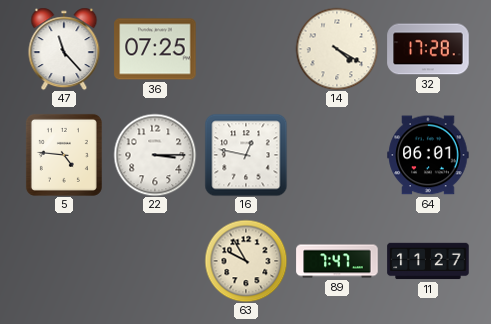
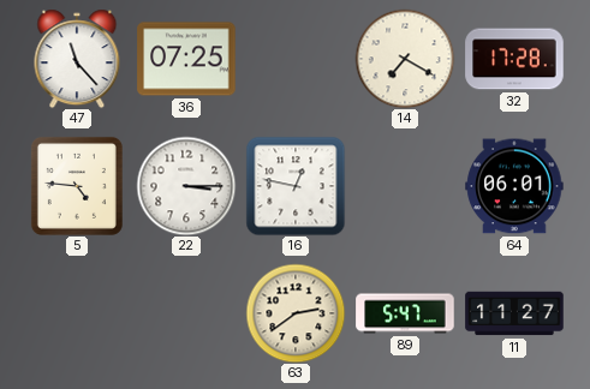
14: 4:20 -> 7:20
63: 9:55 -> 2:39
89: 7:47 -> 5:47
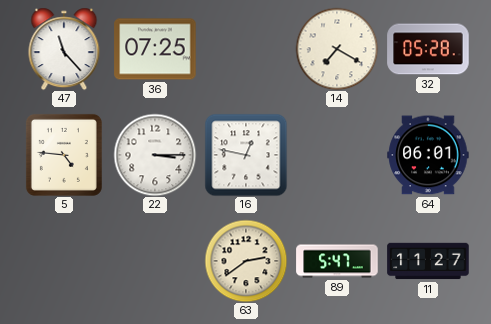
32: 17:28 -> 05:28
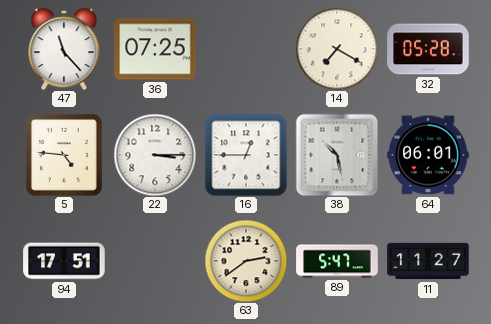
16: 12:47 -> 12:45
38: none -> 10:28
94: none -> 17:51
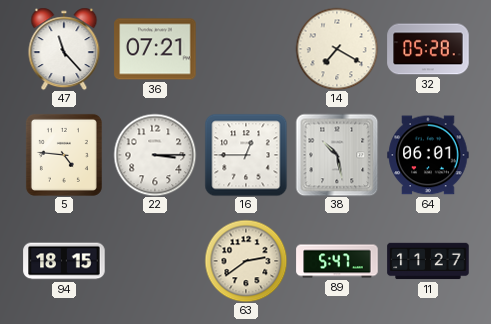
36: 07:25 -> 07:21
94: 17:51 -> 18:15
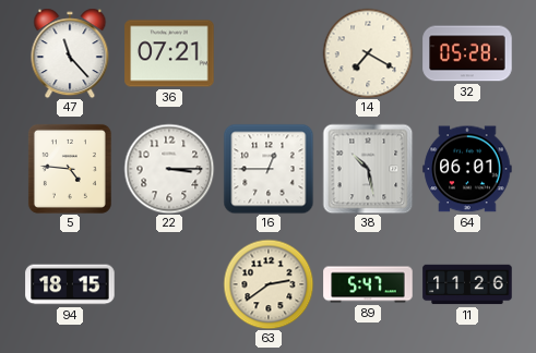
11: 11:27 -> 11:26
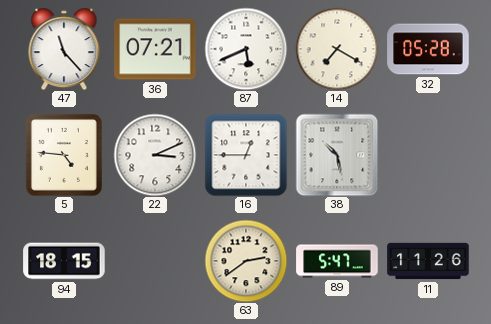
87: none -> 5:41
22: 3:15 -> 3:11
64: 06:01 -> none
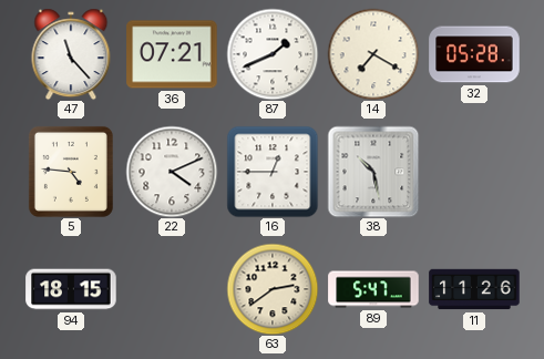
87: 5:41 -> 1:41
22: 3:11 -> 4:11
